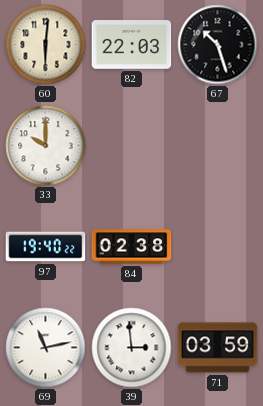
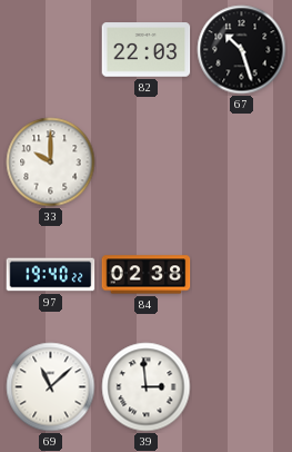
60: 6:01 -> none
69: 11:13 -> 11:08
71: 03:59 -> none
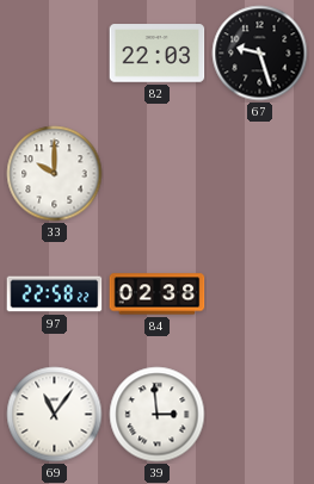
67: 10:27 -> 9:27
97: 19:40 -> 22:58
69: 11:08 -> 11:06
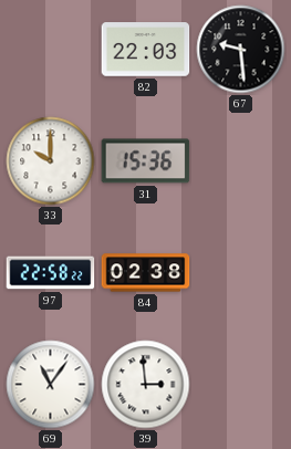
67: 9:27 -> 9:29
31: none -> 15:36
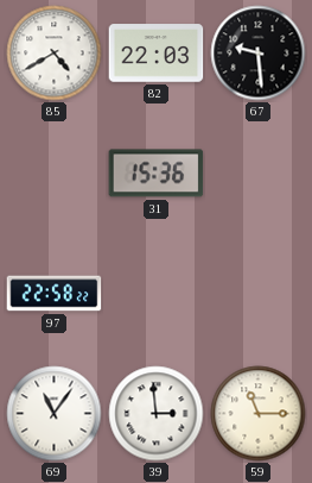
85: none -> 4:40
33: 10:00 -> none
84: 02:38 -> none
59: none -> 11:15
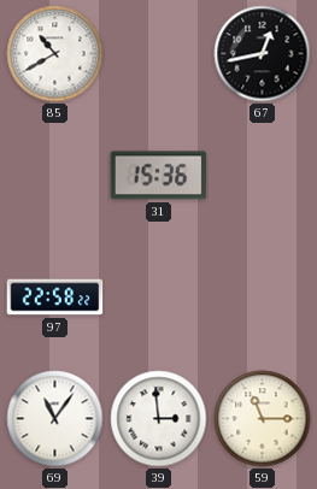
85: 4:40 -> 10:40
82: 22:03 -> none
67: 9:29 -> 12:43
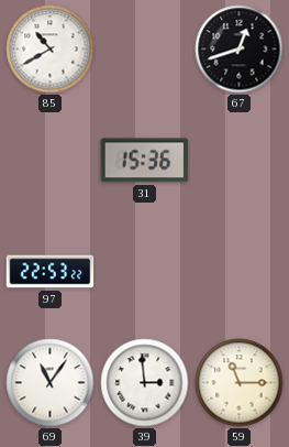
67: 12:43 -> 12:42
97: 22:58 -> 22:53
